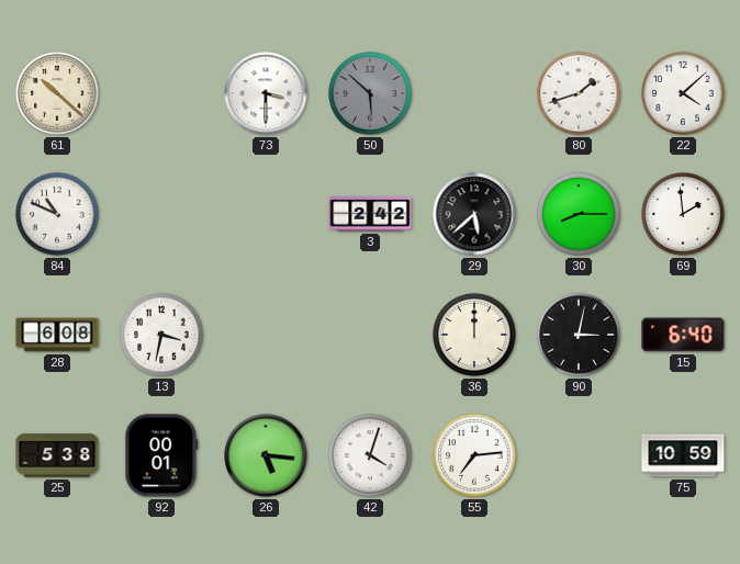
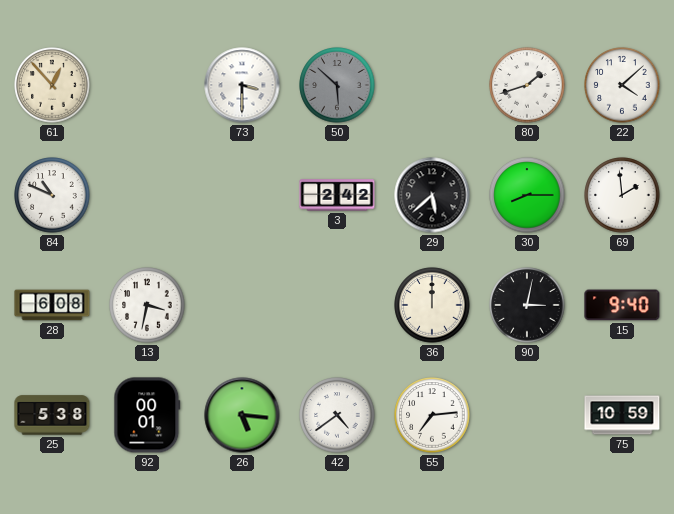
61: 10:22 -> 12:53
15: 6:40 -> 9:40
42: 4:03 -> 4:39
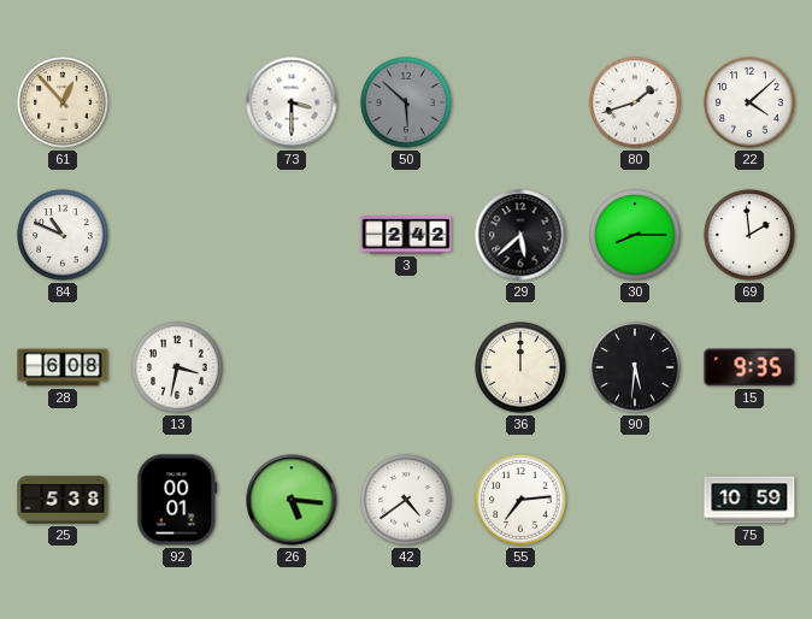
90: 3:02 -> 5:31
15: 9:40 -> 9:35
